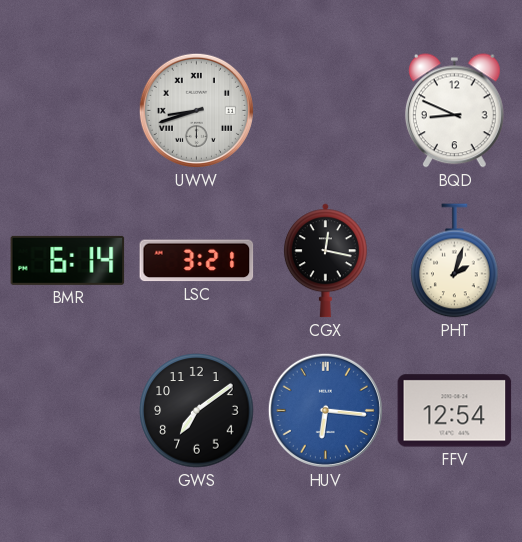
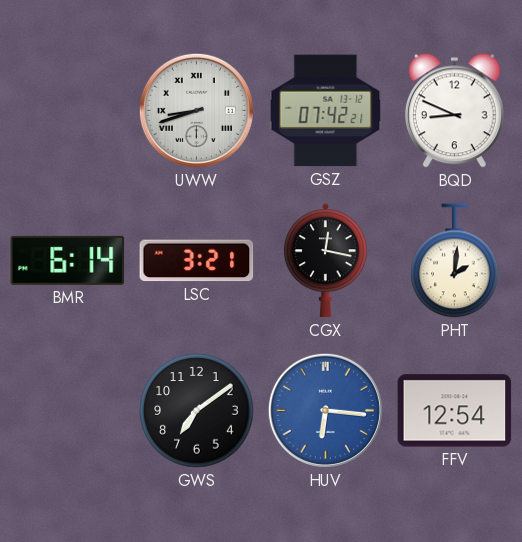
GSZ: none -> 07:42
PHT: 2:03 -> 2:01
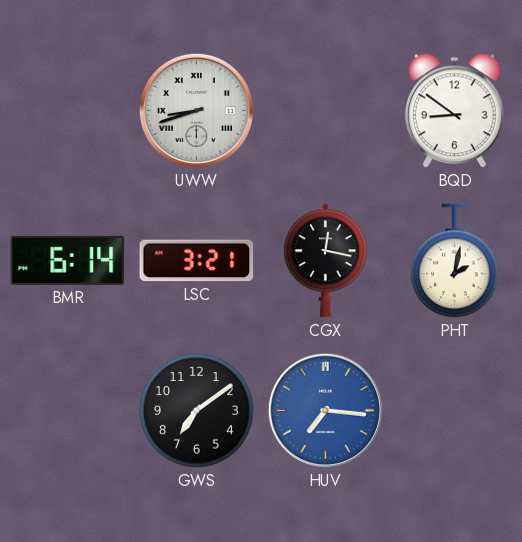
GSZ: 07:42 -> none
BQD: 8:49 -> 8:51
PHT: 2:01 -> 2:02
HUV: 6:16 -> 7:16
FFV: 12:54 -> none
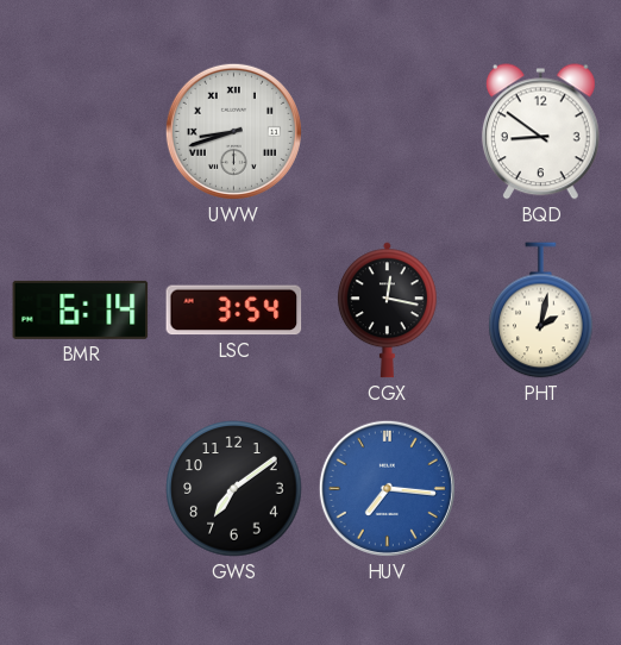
LSC: 3:21 -> 3:54
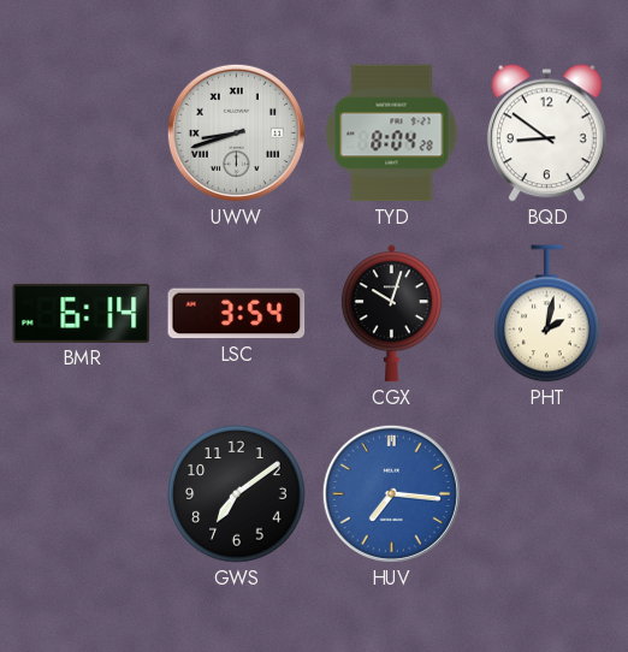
TYD: none -> 8:04
CGX: 12:17 -> 10:03
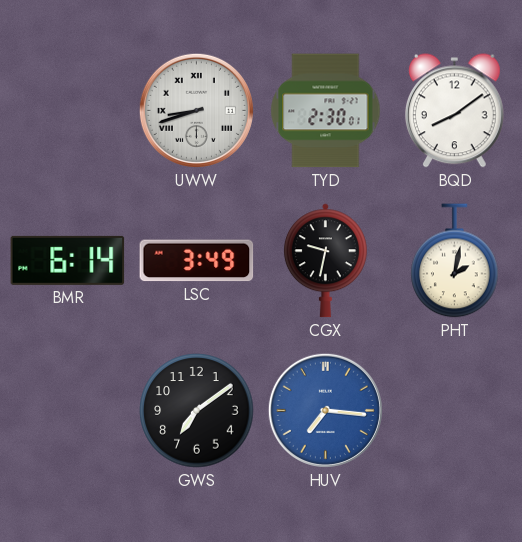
TYD: 8:04 -> 2:30
BQD: 8:51 -> 8:09
LSC: 3:54 -> 3:49
CGX: 10:03 -> 9:32
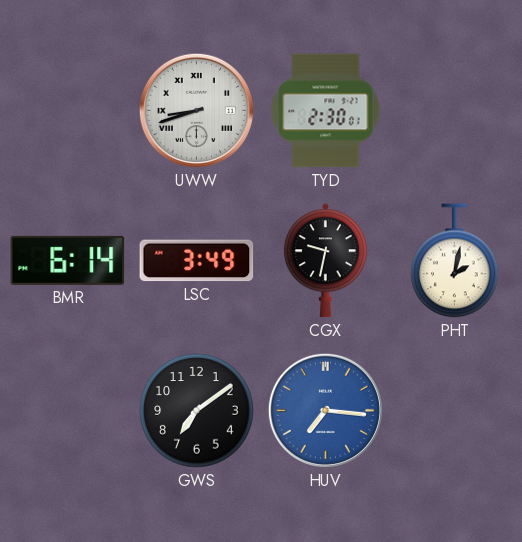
BQD: 8:09 -> none
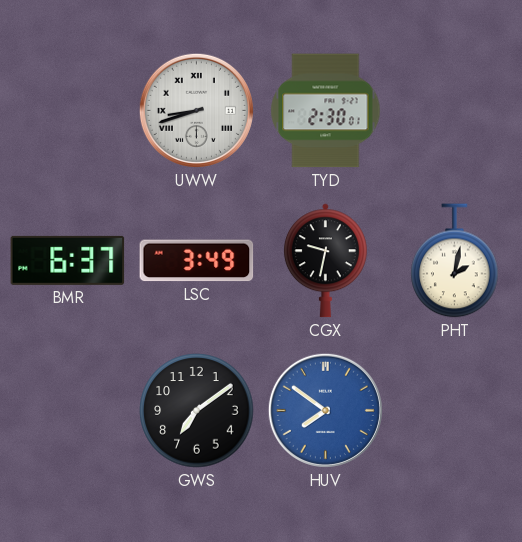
BMR: 6:14 -> 6:37
HUV: 7:16 -> 7:51
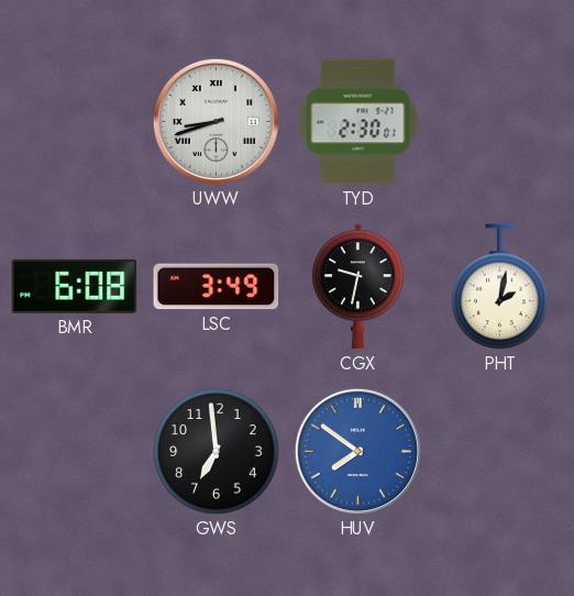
BMR: 6:37 -> 6:08
GWS: 7:09 -> 6:59
